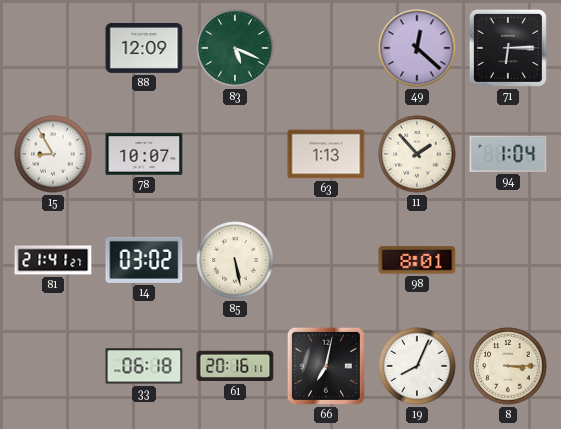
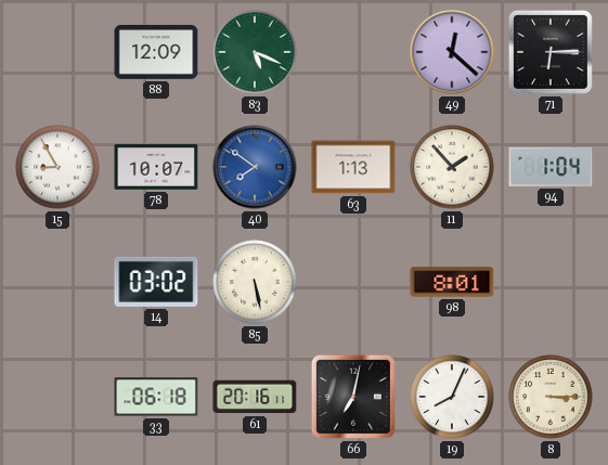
40: none -> 7:51
81: 21:41 -> none
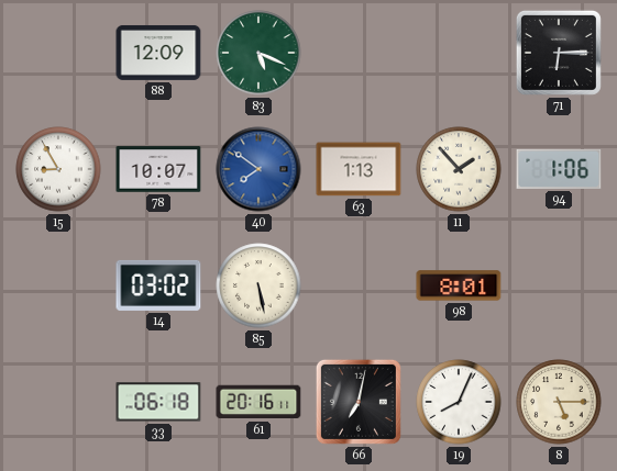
49: 12:22 -> none
94: 1:04 -> 1:06
8: 3:15 -> 5:15
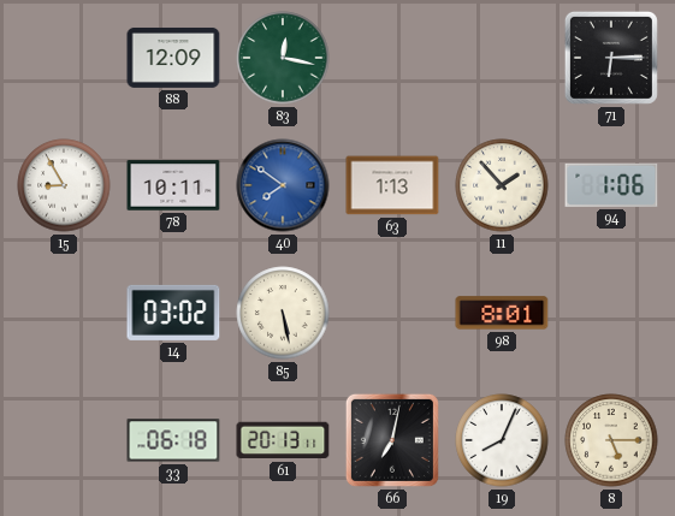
83: 5:19 -> 12:17
78: 10:07 -> 10:11
61: 20:16 -> 20:13
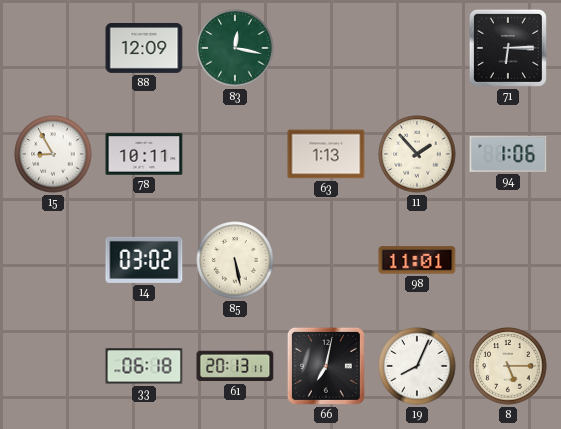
40: 7:51 -> none
98: 8:01 -> 11:01
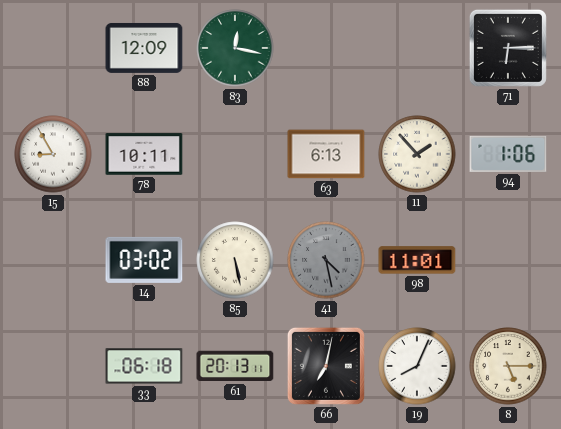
63: 1:13 -> 6:13
41: none -> 4:28
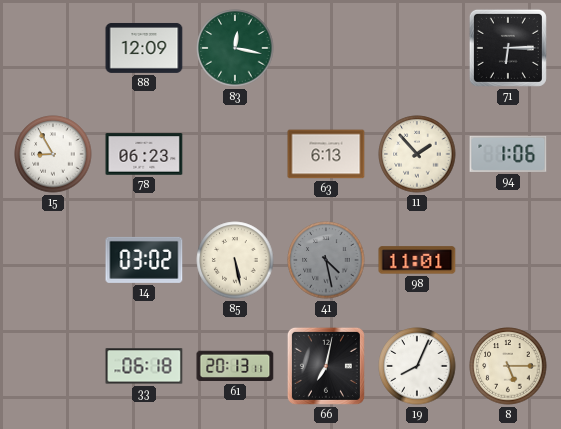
78: 10:11 -> 06:23
